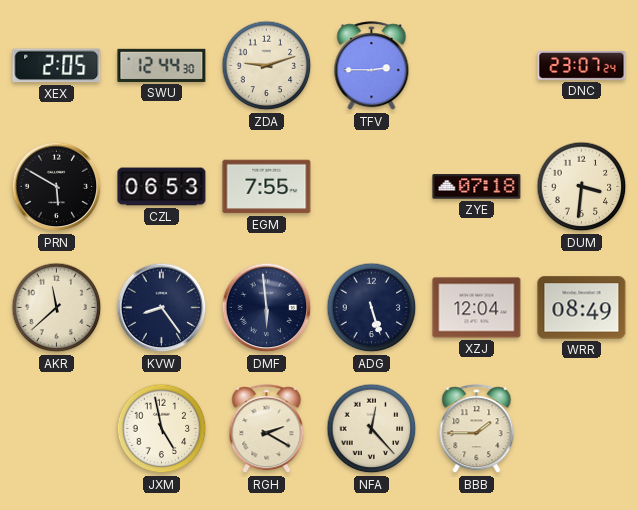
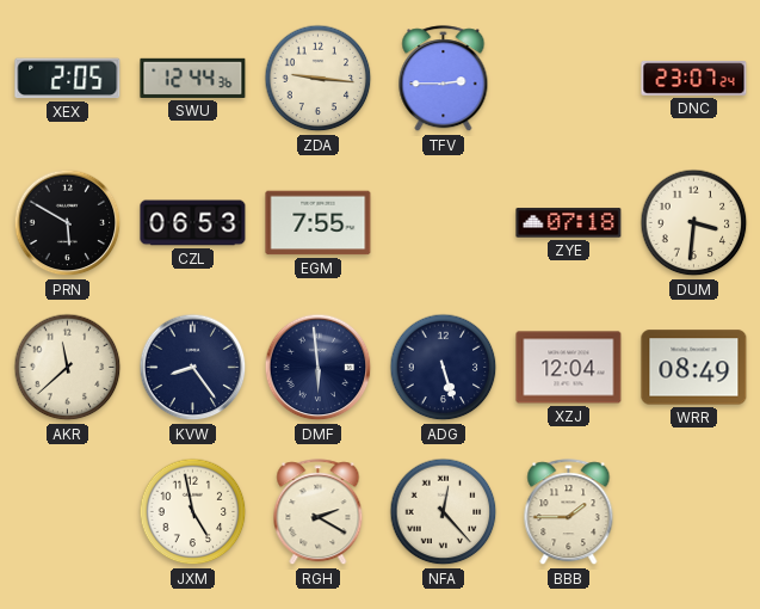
SWU: 12:44:30 -> 12:44:36
ZDA: 9:12 -> 9:16
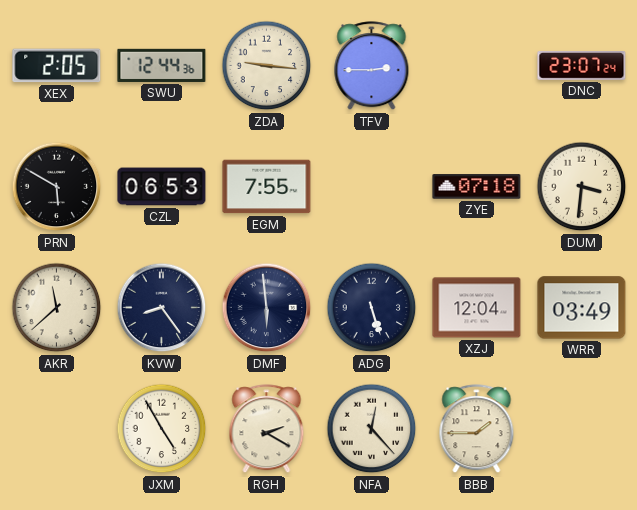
WRR: 08:49 -> 03:49
JXM: 4:58 -> 4:55
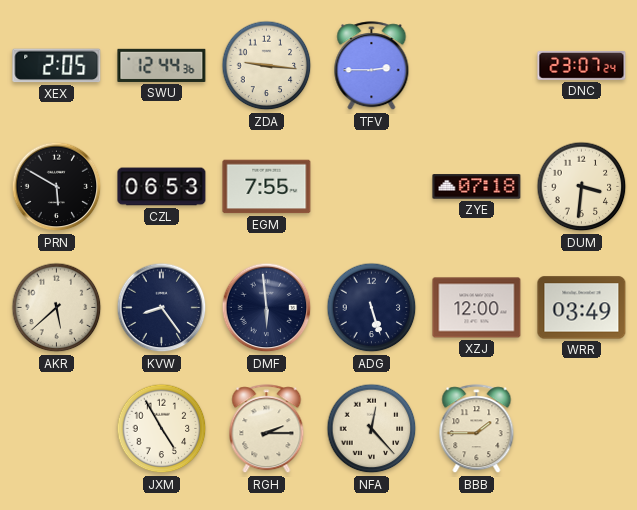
AKR: 11:38 -> 5:38
XZJ: 12:04 -> 12:00
RGH: 2:20 -> 2:15
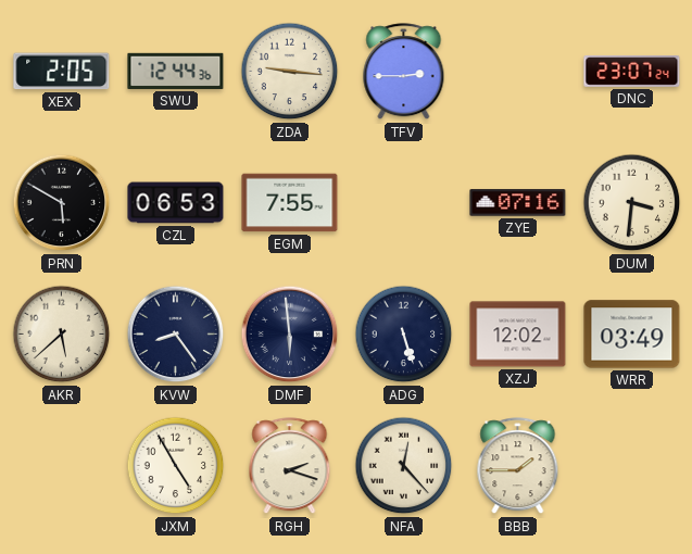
ZYE: 07:18 -> 07:16
XZJ: 12:00 -> 12:02
RGH: 2:15 -> 2:18
